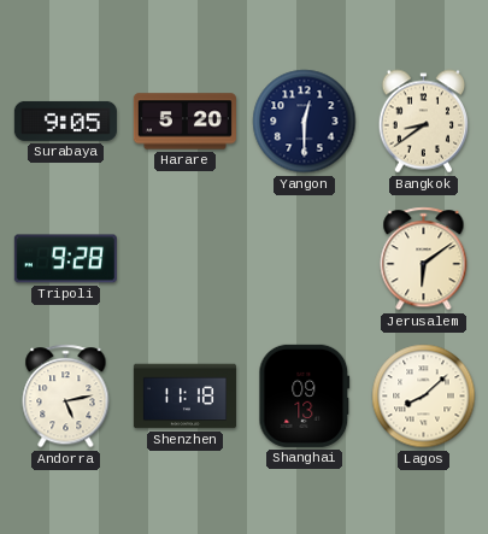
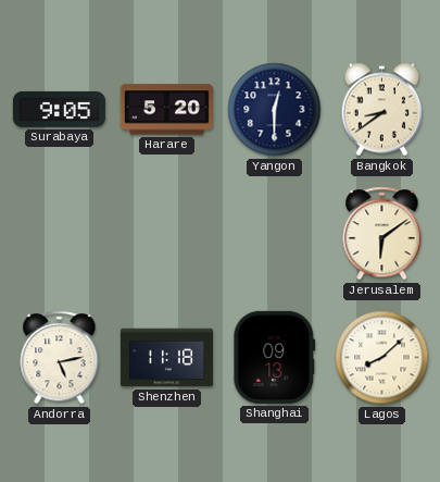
Tripoli: 9:28 -> none
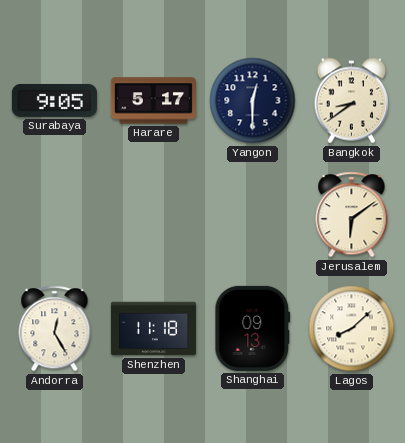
Harare: 5:20 -> 5:17
Andorra: 5:13 -> 12:25
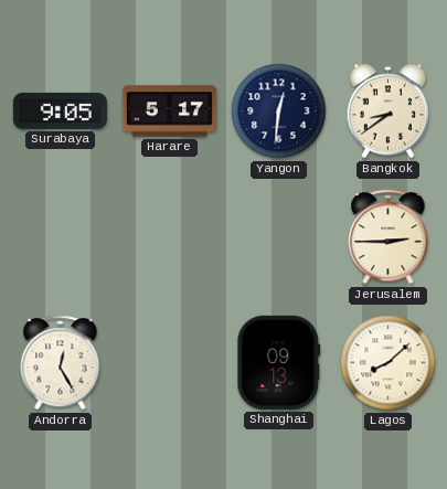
Yangon: 12:30 -> 12:31
Jerusalem: 6:09 -> 2:45
Shenzhen: 11:18 -> none
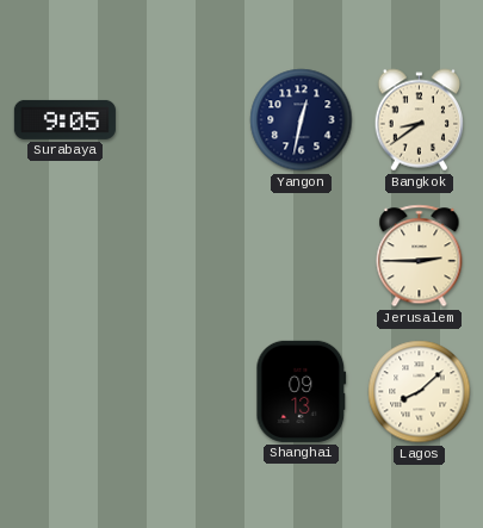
Harare: 5:17 -> none
Yangon: 12:31 -> 12:32
Andorra: 12:25 -> none
